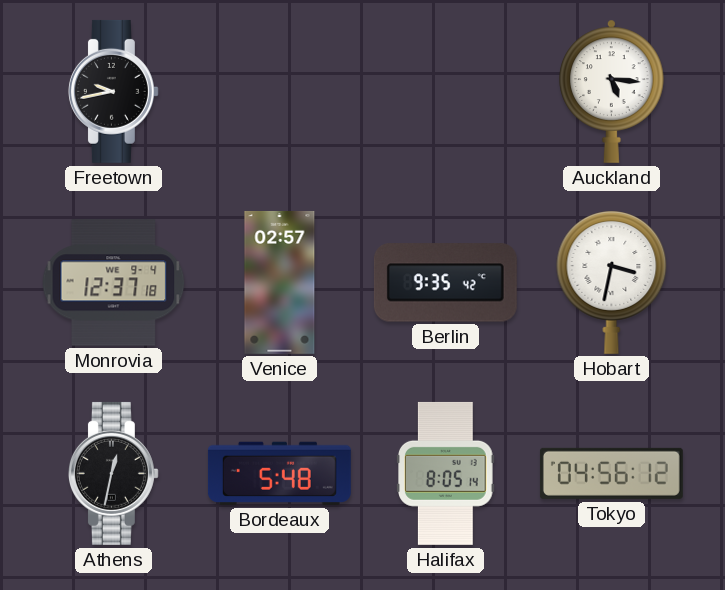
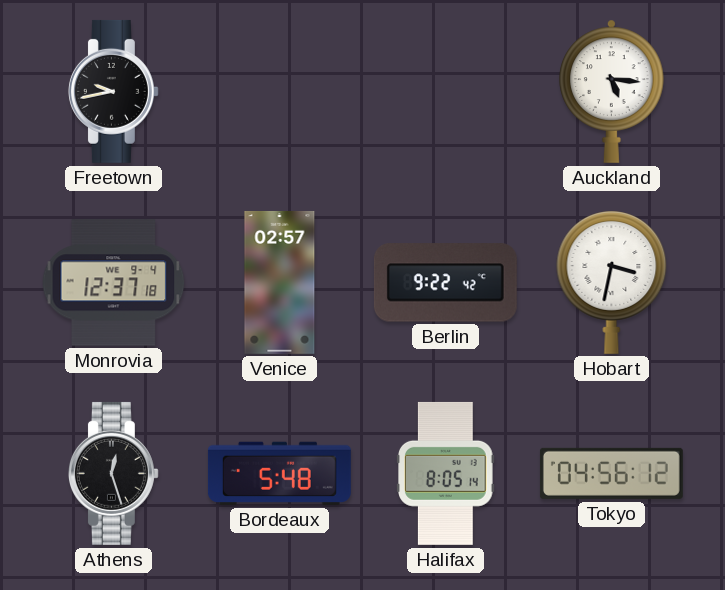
Berlin: 9:35 -> 9:22
Athens: 12:32 -> 12:27
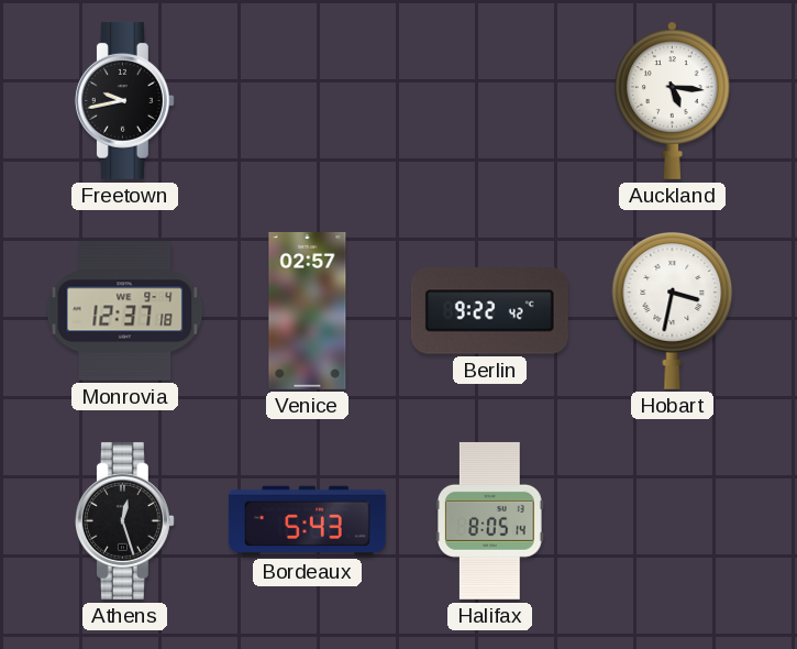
Bordeaux: 5:48 -> 5:43
Tokyo: 04:56 -> none
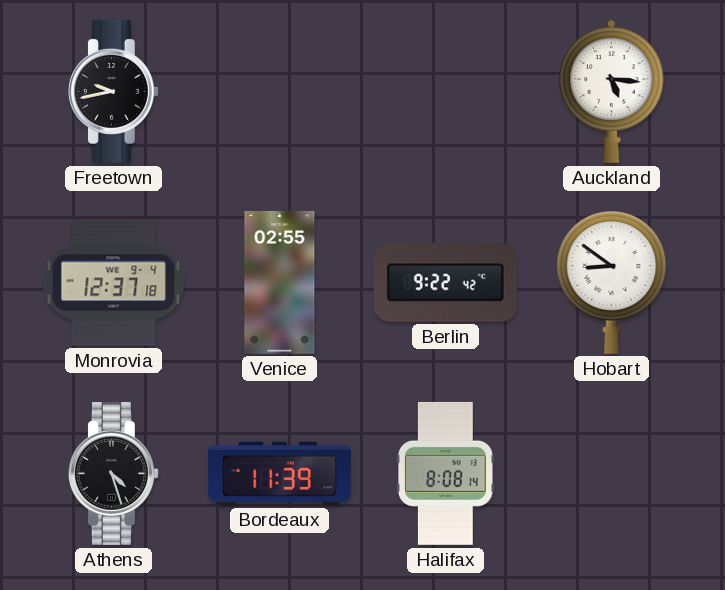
Venice: 02:57 -> 02:55
Hobart: 3:32 -> 8:51
Athens: 12:27 -> 4:27
Bordeaux: 5:43 -> 11:39
Halifax: 8:05 -> 8:08
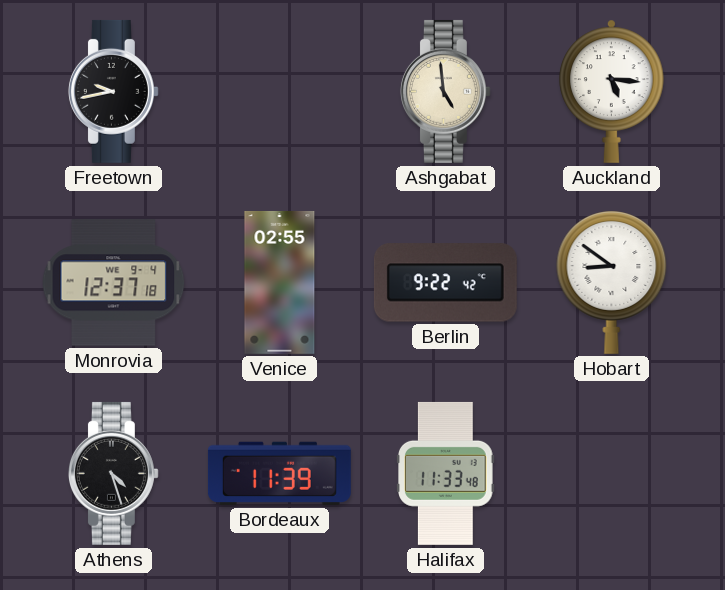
Ashgabat: none -> 4:59
Halifax: 8:08 -> 11:33
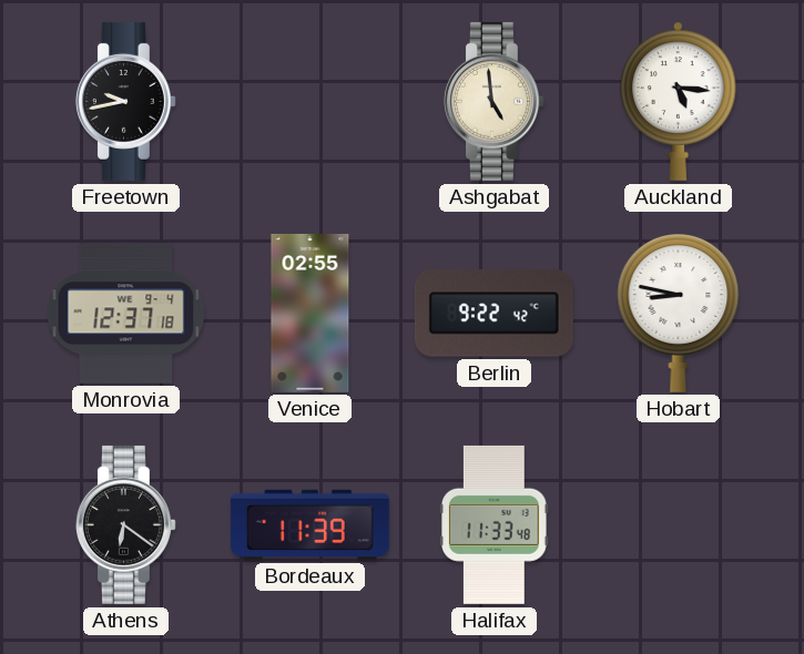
Hobart: 8:51 -> 8:47
Athens: 4:27 -> 6:21
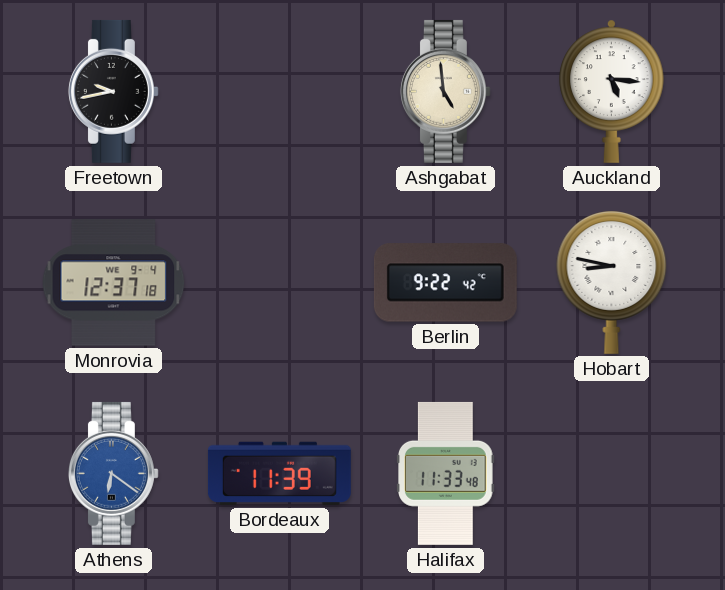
Venice: 02:55 -> none
Athens dial: black -> blue
